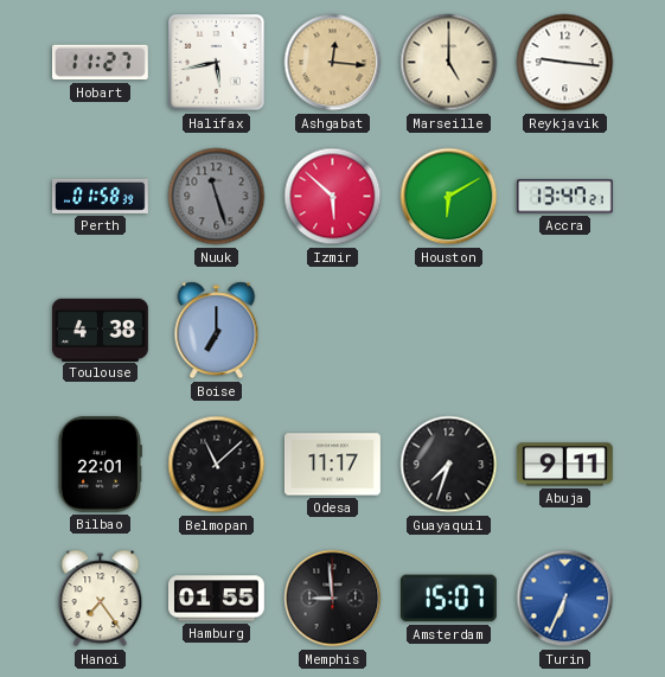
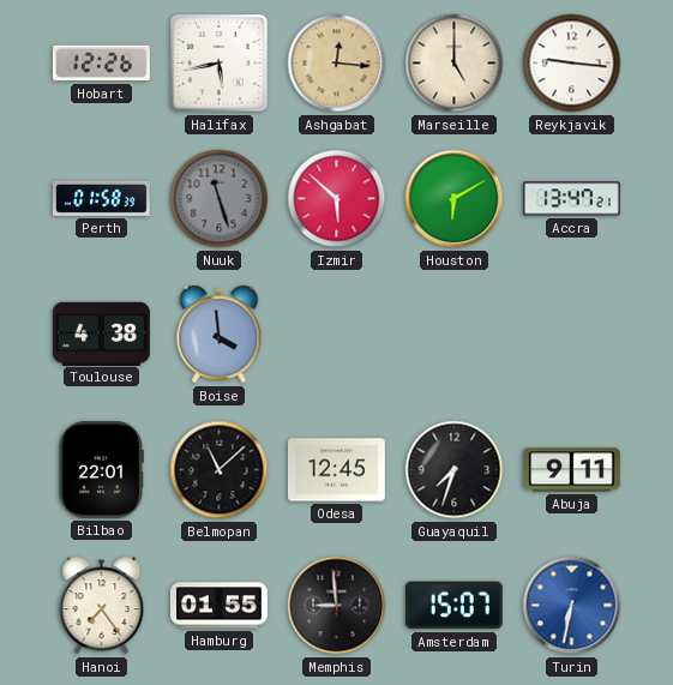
Hobart: 11:27 -> 12:26
Boise: 7:00 -> 3:59
Odesa: 11:17 -> 12:45
Turin: 6:34 -> 6:32
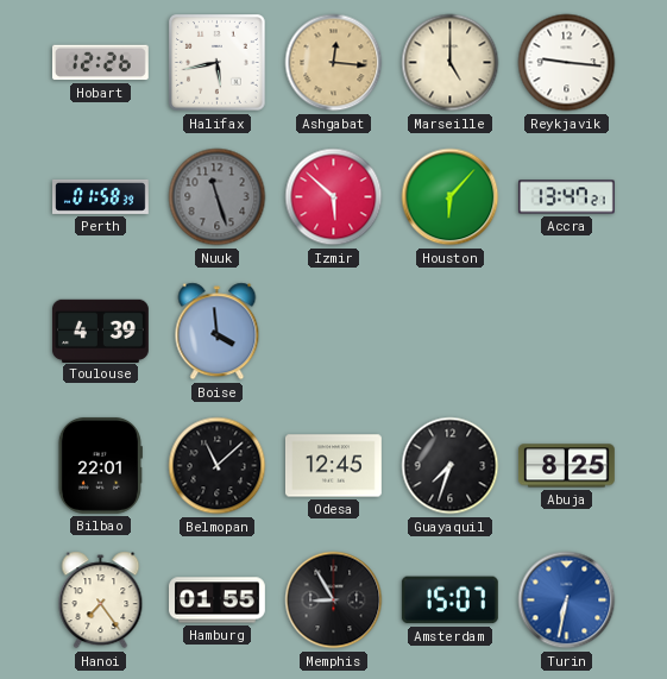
Houston: 6:10 -> 6:07
Toulouse: 4:38 -> 4:39
Abuja: 9:11 -> 8:25
Memphis: 8:59 -> 8:55
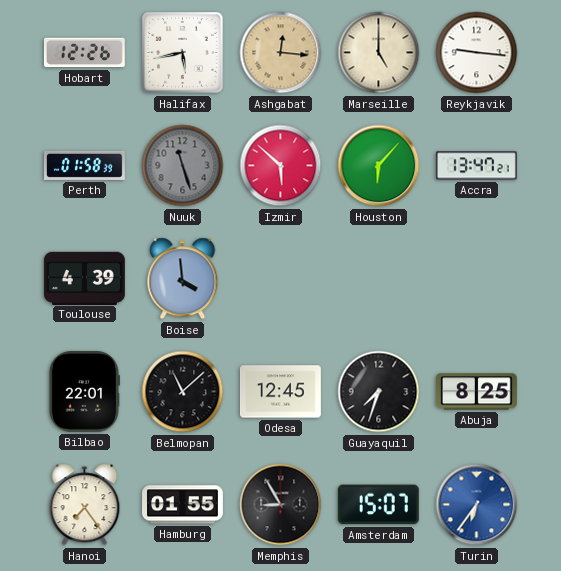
Turin: 6:32 -> 6:36
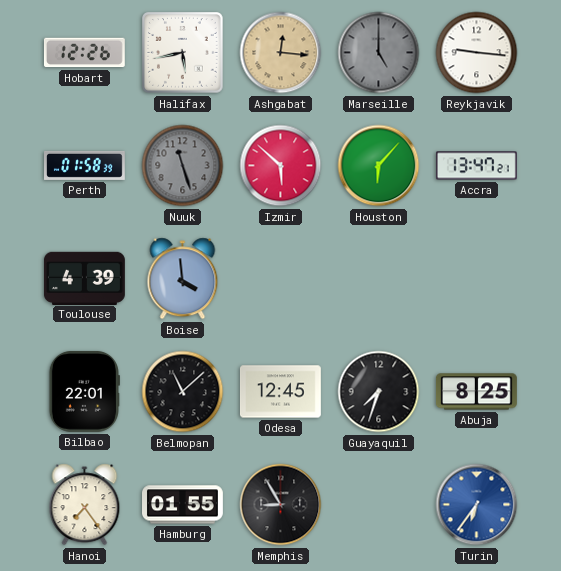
Marseille dial: cream -> grey
Amsterdam: 15:07 -> none
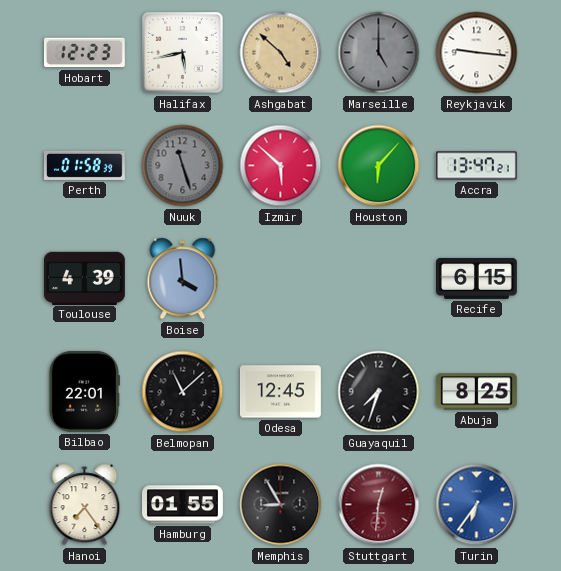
Hobart: 12:26 -> 12:23
Ashgabat: 12:16 -> 4:52
Recife: none -> 6:15
Stuttgart: none -> 12:31
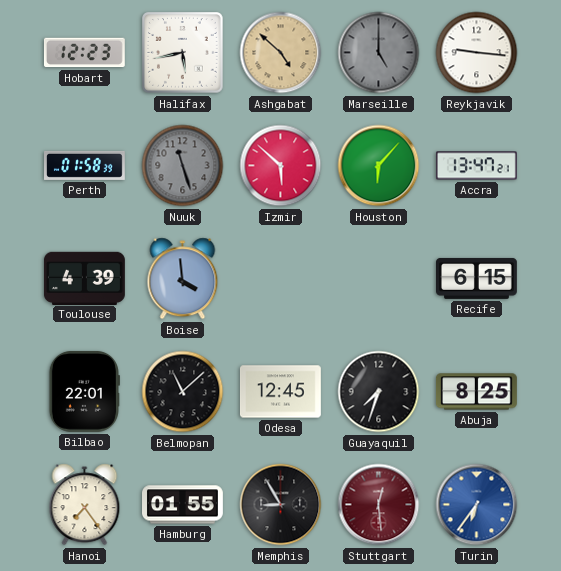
Stuttgart: 12:31 -> 12:29
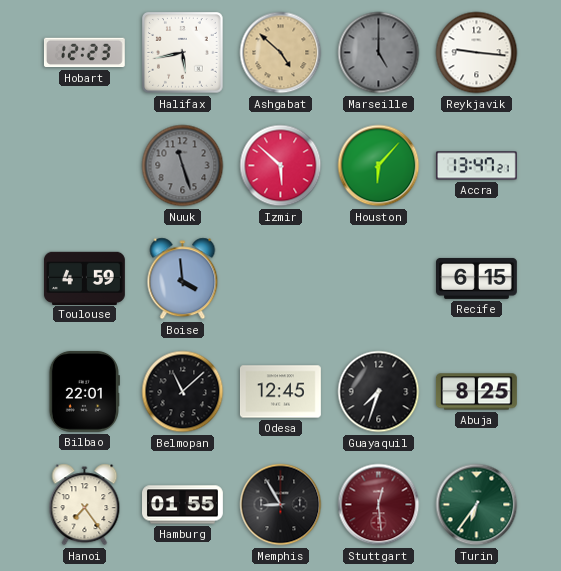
Perth: 01:58 -> none
Toulouse: 4:39 -> 4:59
Turin dial: blue -> green
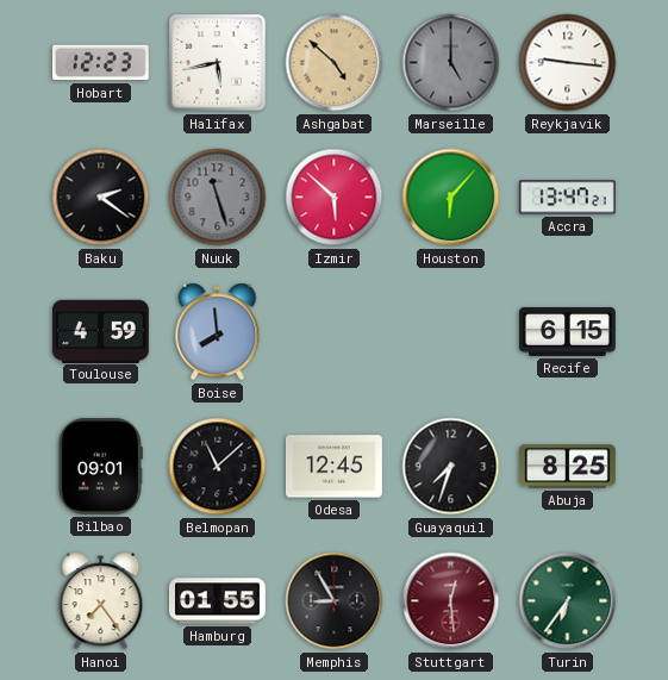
Baku: none -> 2:21
Boise: 3:59 -> 7:59
Bilbao: 22:01 -> 09:01
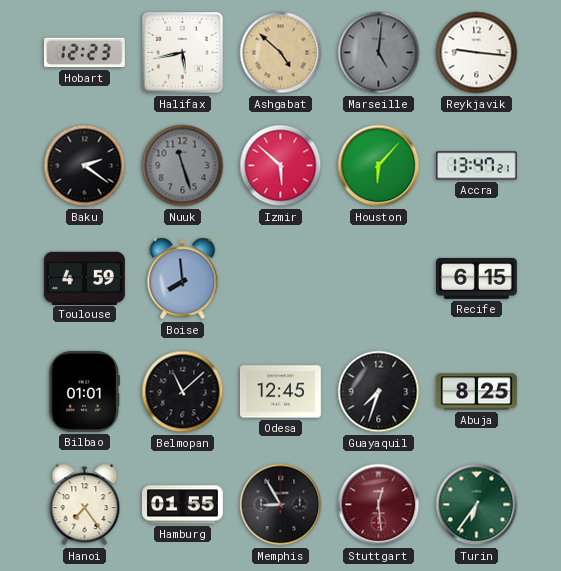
Marseille: 5:00 -> 5:01
Bilbao: 09:01 -> 01:01
